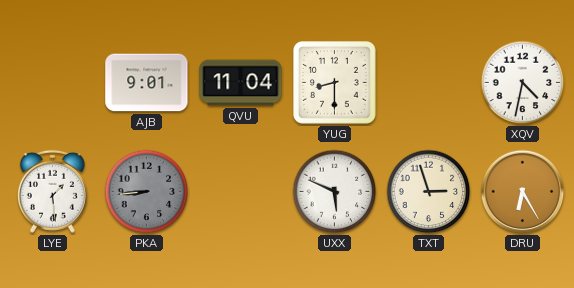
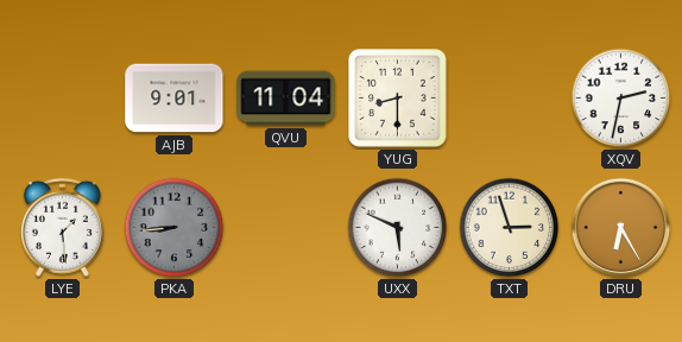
XQV: 4:32 -> 2:32
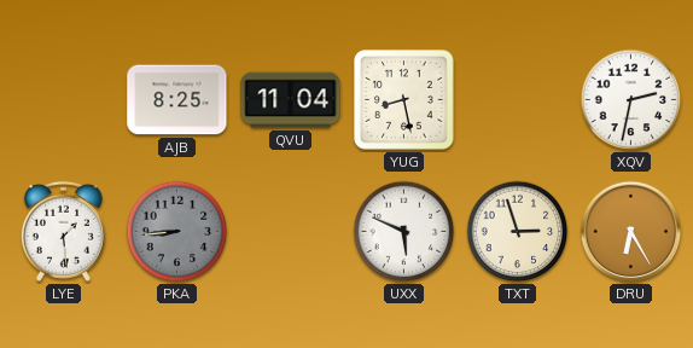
AJB: 9:01 -> 8:25
YUG: 8:30 -> 8:28
